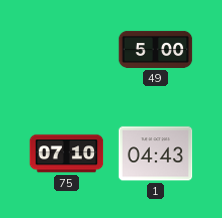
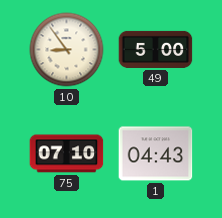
10: none -> 8:54
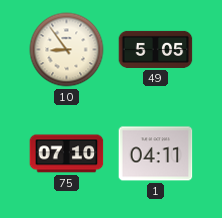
49: 5:00 -> 5:05
1: 04:43 -> 04:11
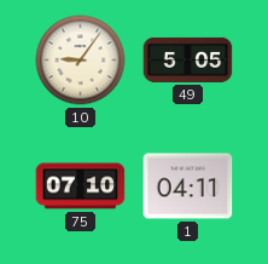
10: 8:54 -> 9:06
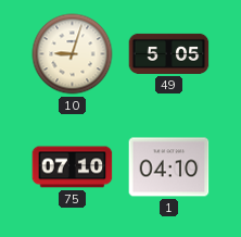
10: 9:06 -> 9:03
1: 04:11 -> 04:10
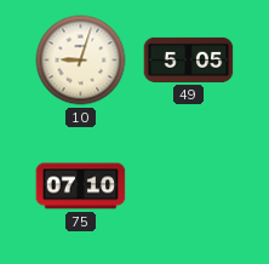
1: 04:10 -> none
